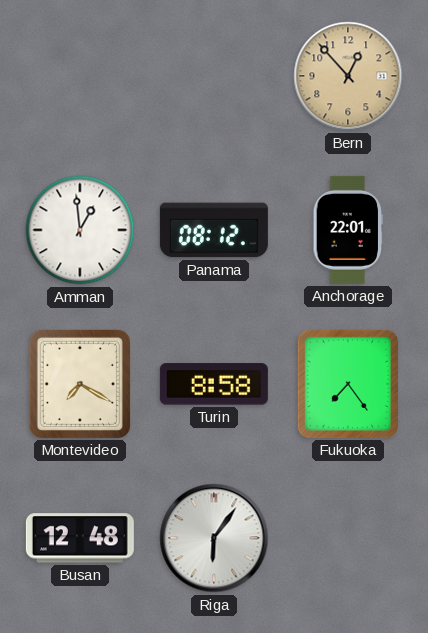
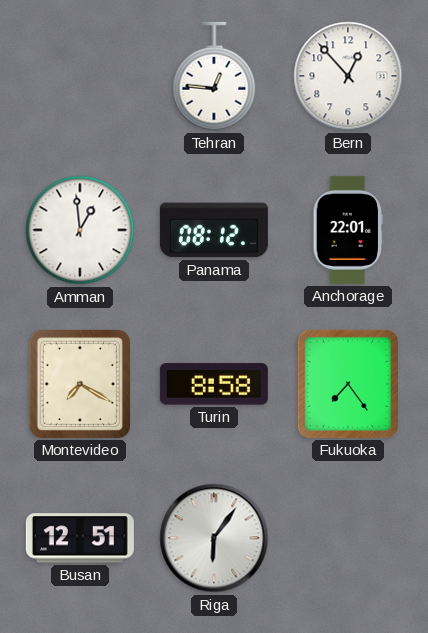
Tehran: none -> 12:46
Bern dial: champagne -> white
Busan: 12:48 -> 12:51
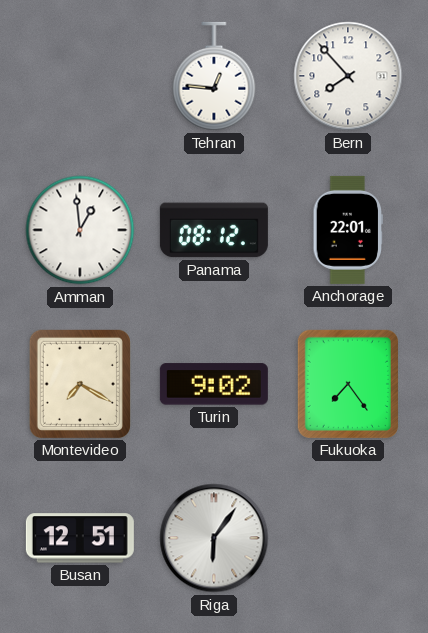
Bern: 12:53 -> 7:53
Turin: 8:58 -> 9:02
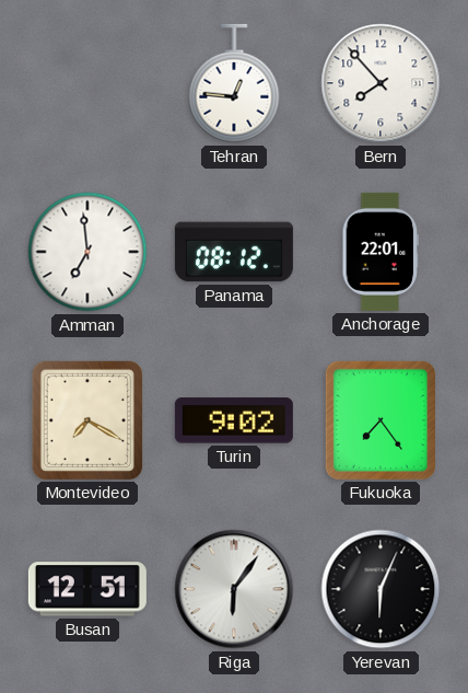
Amman: 12:59 -> 6:59
Yerevan: none -> 6:04
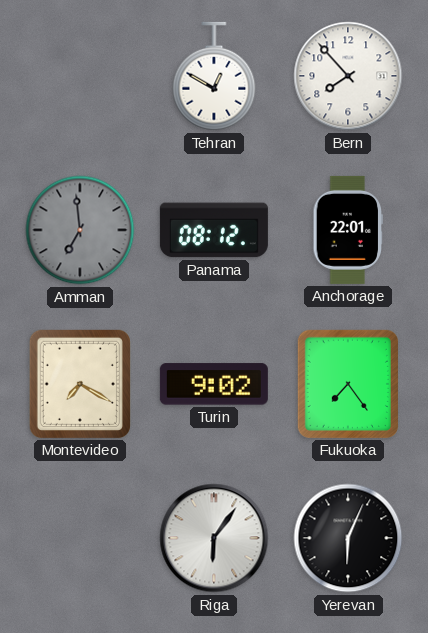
Tehran: 12:46 -> 12:50
Amman dial: white -> grey
Busan: 12:51 -> none
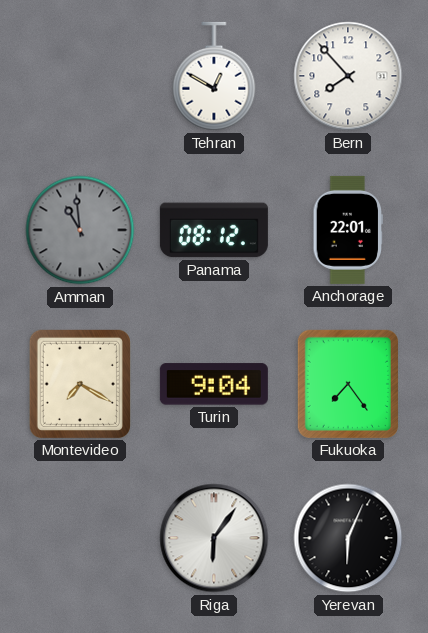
Amman: 6:59 -> 10:59
Turin: 9:02 -> 9:04
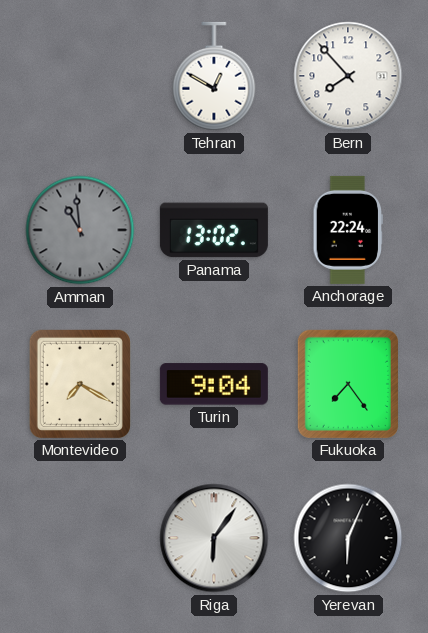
Panama: 08:12 -> 13:02
Anchorage: 22:01 -> 22:24
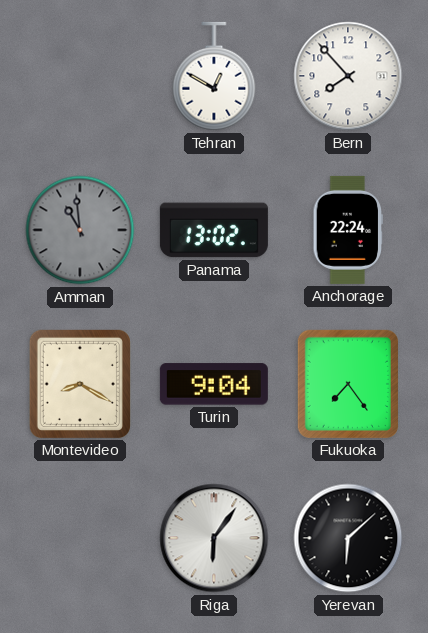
Montevideo: 7:20 -> 8:20
Yerevan: 6:04 -> 6:08
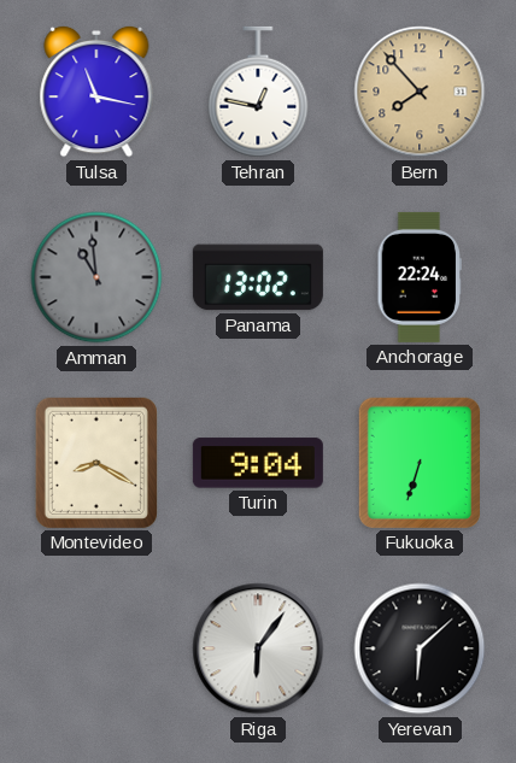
Tulsa: none -> 11:17
Tehran: 12:50 -> 12:47
Bern dial: white -> champagne
Fukuoka: 7:24 -> 6:33
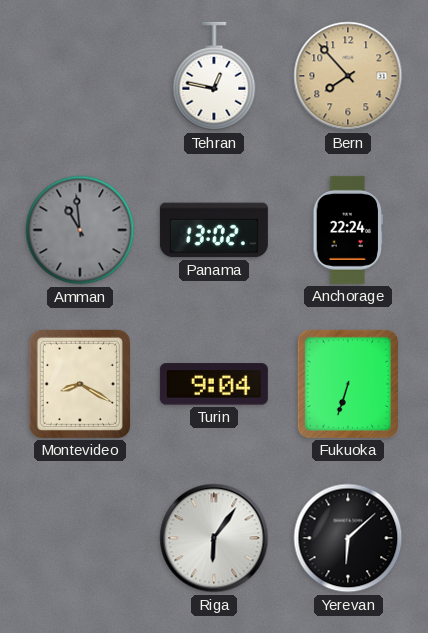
Tulsa: 11:17 -> none
